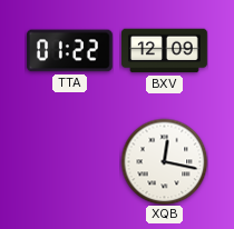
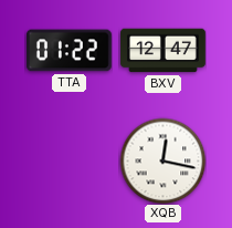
BXV: 12:09 -> 12:47
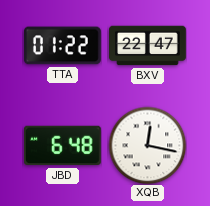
BXV: 12:47 -> 22:47
JBD: none -> 6:48
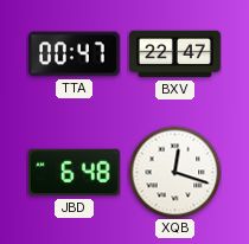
TTA: 01:22 -> 00:47
XQB: 12:17 -> 12:18
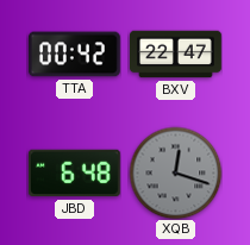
TTA: 00:47 -> 00:42
XQB dial: white -> grey
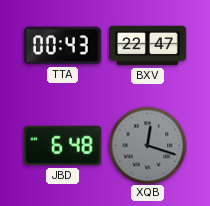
TTA: 00:42 -> 00:43
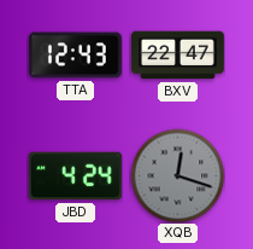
TTA: 00:43 -> 12:43
JBD: 6:48 -> 4:24
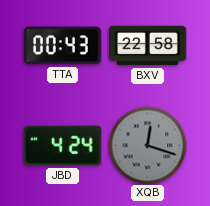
TTA: 12:43 -> 00:43
BXV: 22:47 -> 22:58
